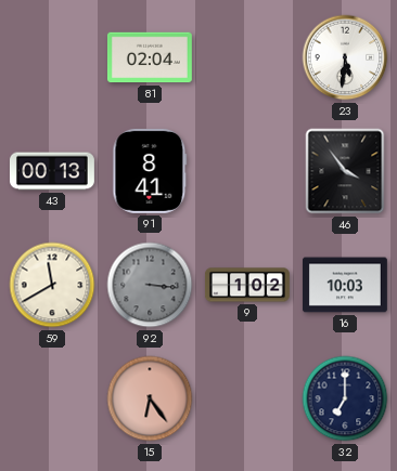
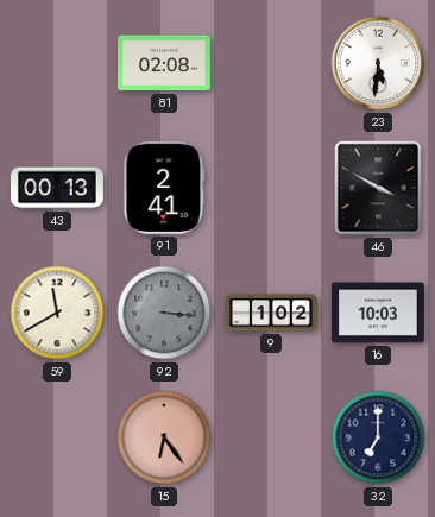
81: 02:04 -> 02:08
91: 8:41 -> 2:41
46: 3:54 -> 3:50
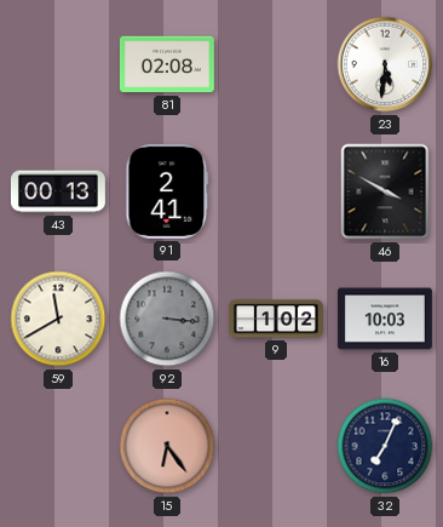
32: 7:00 -> 7:04
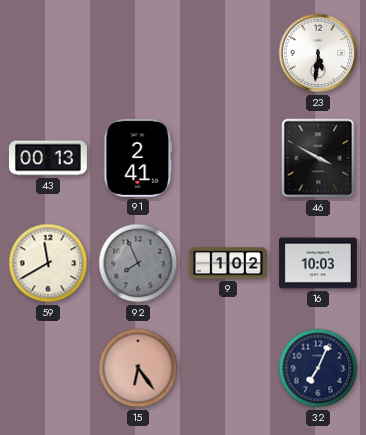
81: 02:08 -> none
92: 3:16 -> 7:56
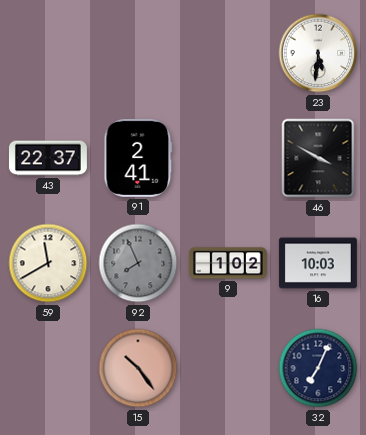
43: 00:13 -> 22:37
15: 6:24 -> 10:24
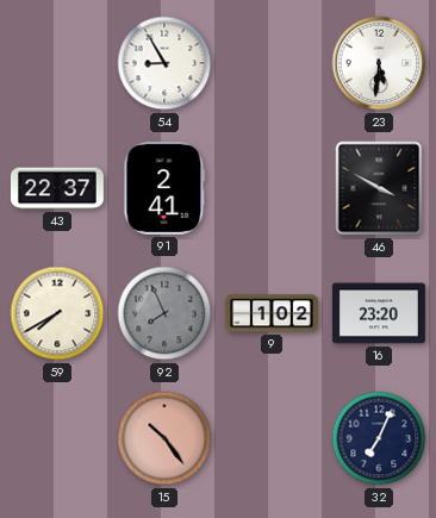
54: none -> 8:55
59: 11:40 -> 7:40
16: 10:03 -> 23:20
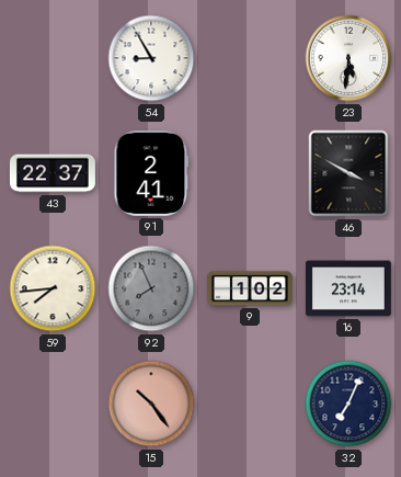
59: 7:40 -> 7:44
16: 23:20 -> 23:14
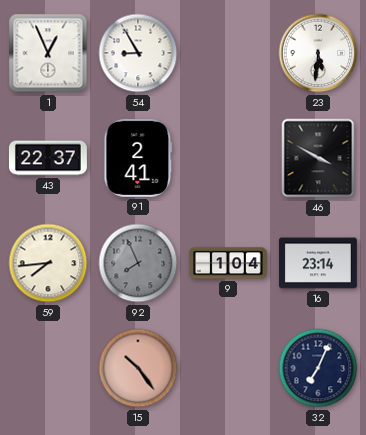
1: none -> 12:56
9: 1:02 -> 1:04
